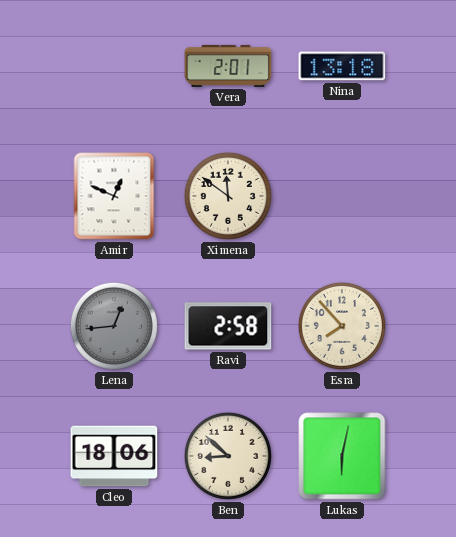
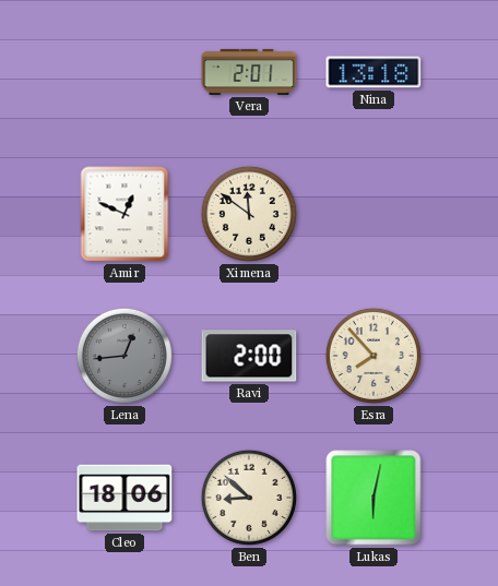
Ravi: 2:58 -> 2:00
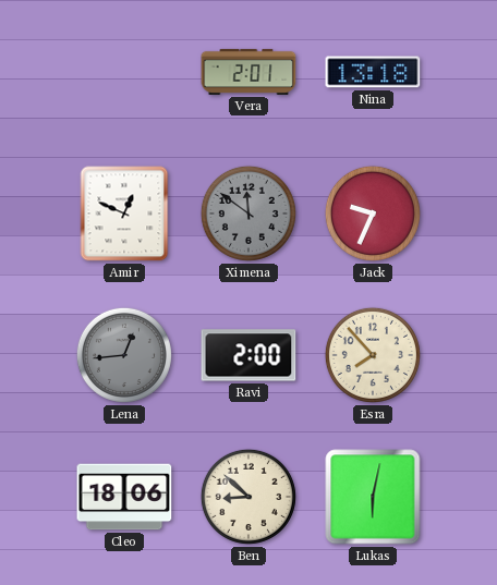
Ximena dial: cream -> grey
Jack: none -> 9:34
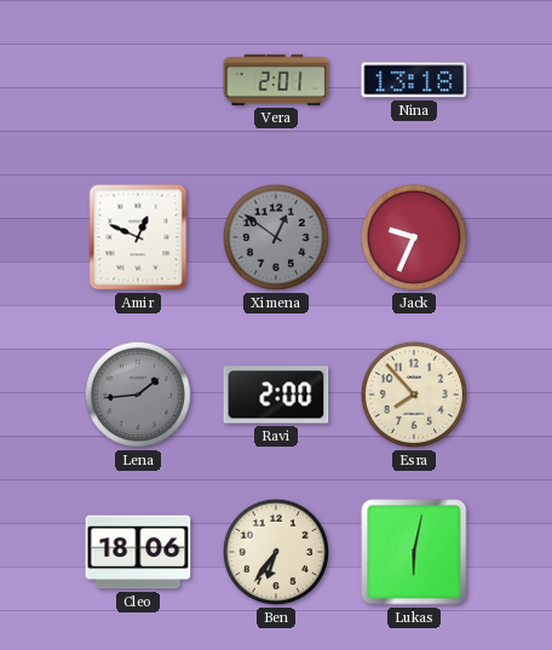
Ximena: 11:51 -> 12:51
Lena: 12:44 -> 1:44
Ben: 8:52 -> 6:36
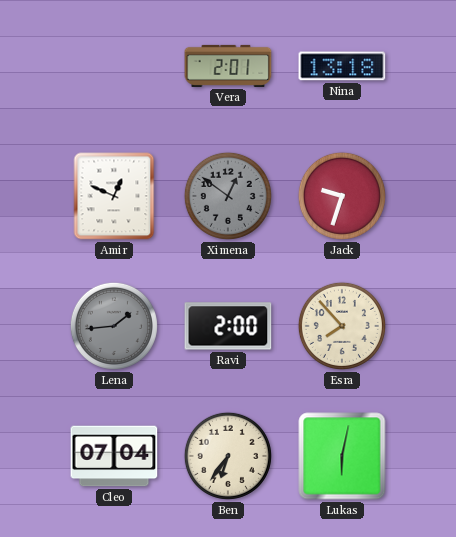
Jack: 9:34 -> 9:33
Cleo: 18:06 -> 07:04
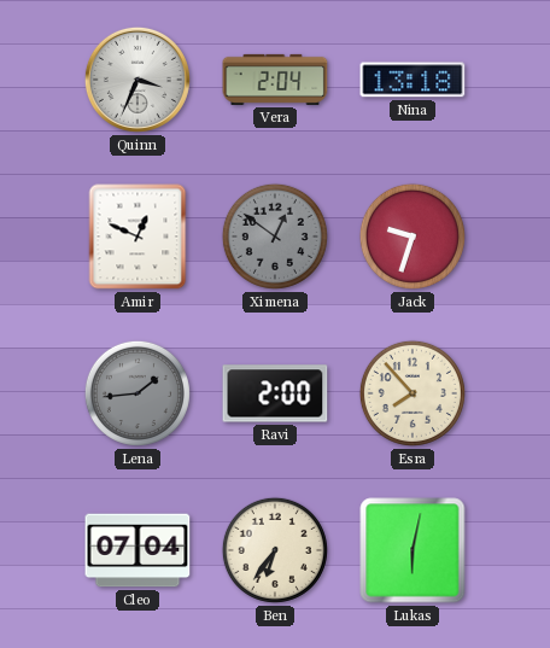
Quinn: none -> 3:34
Vera: 2:01 -> 2:04
